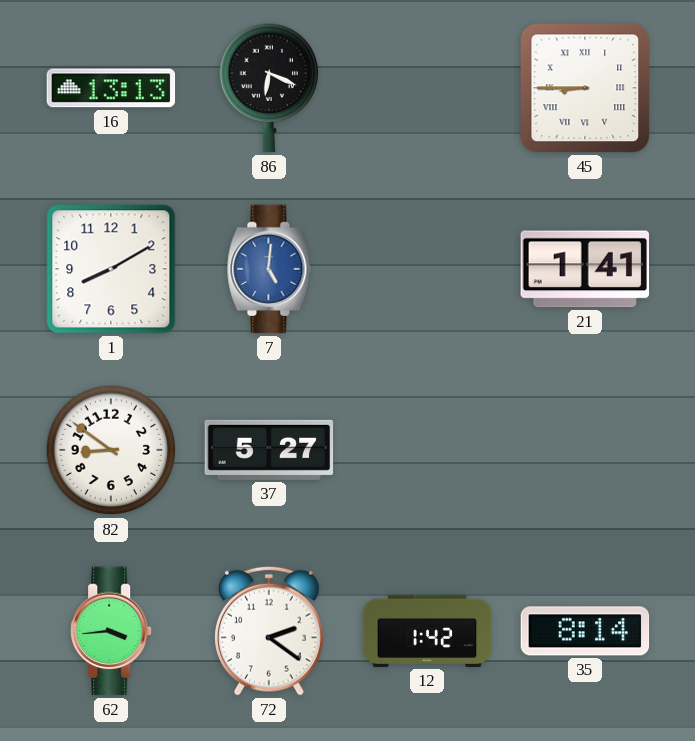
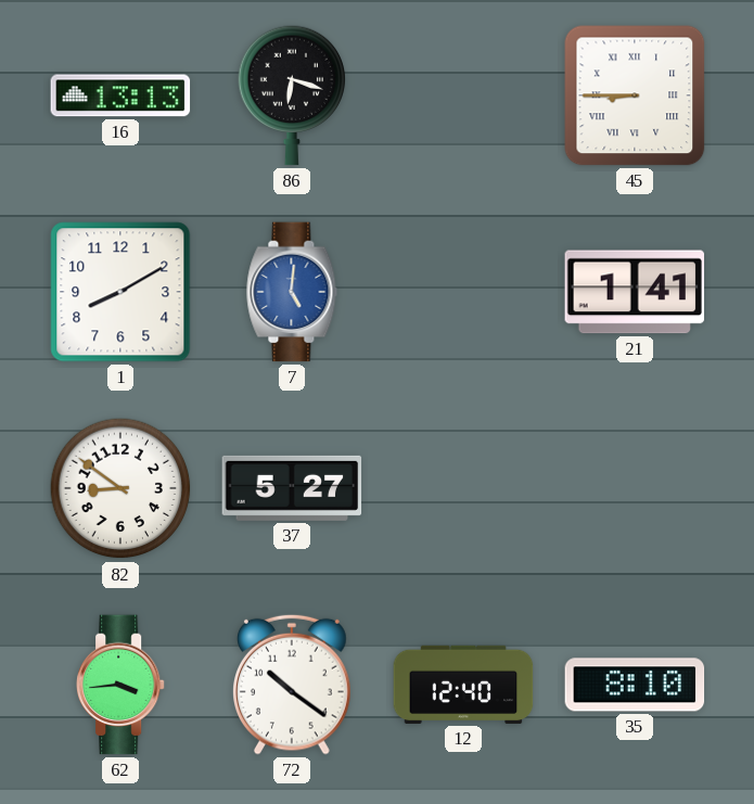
86: 6:19 -> 6:18
72: 2:21 -> 10:21
12: 1:42 -> 12:40
35: 8:14 -> 8:10
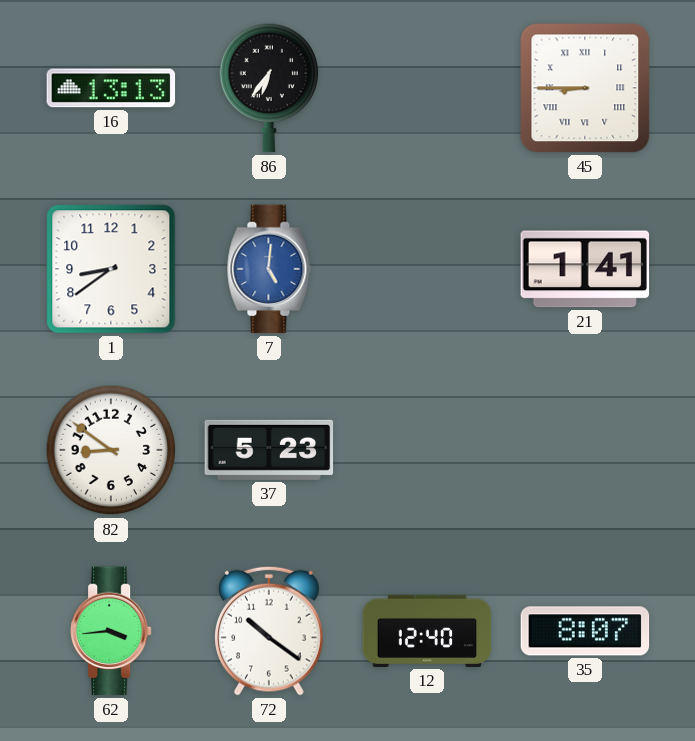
86: 6:18 -> 6:36
1: 8:10 -> 8:39
37: 5:27 -> 5:23
35: 8:10 -> 8:07
